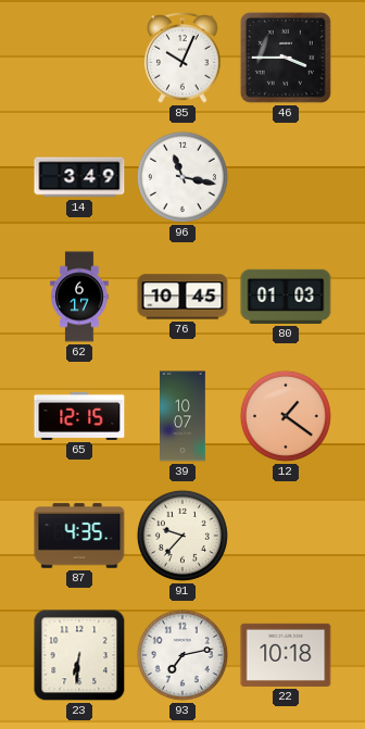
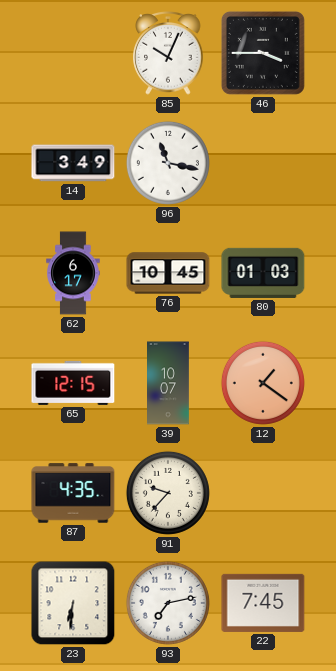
22: 10:18 -> 7:45
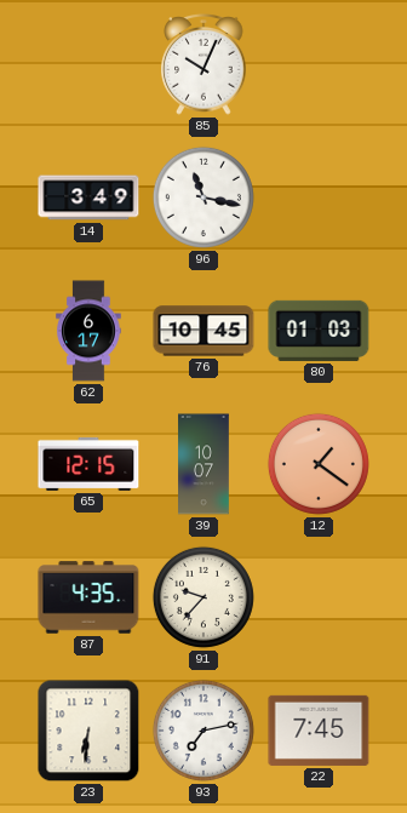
46: 3:45 -> none
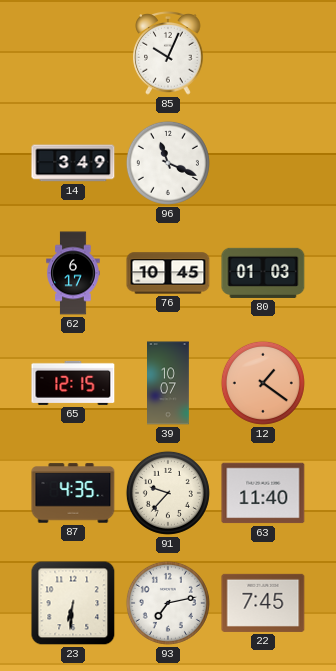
96: 11:17 -> 11:19
63: none -> 11:40
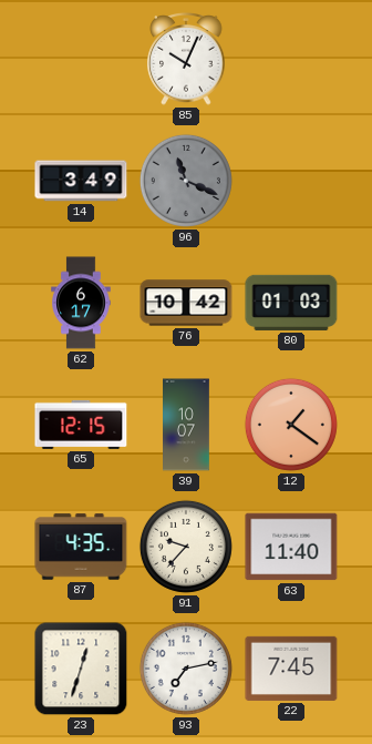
96 dial: white -> grey
76: 10:45 -> 10:42
23: 6:31 -> 12:33
